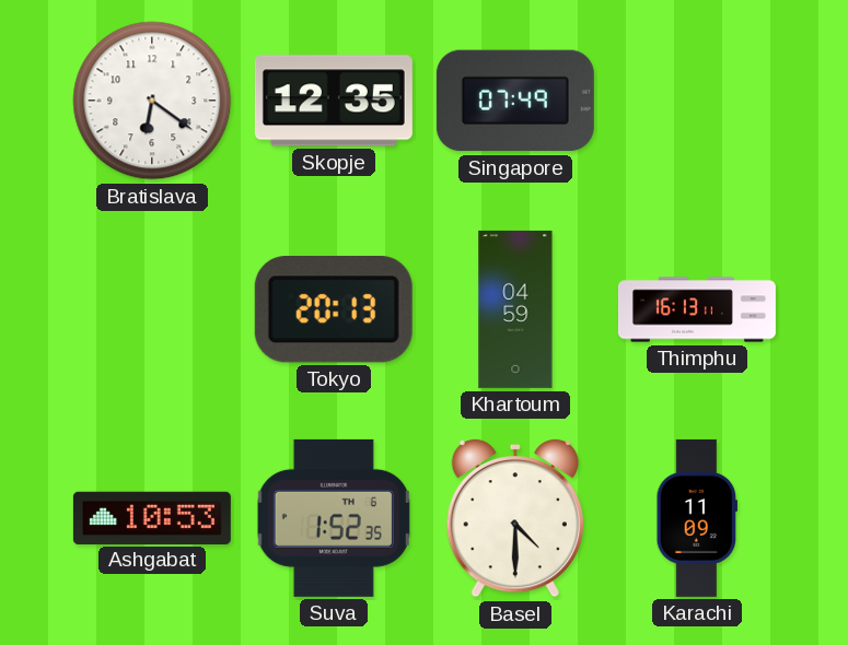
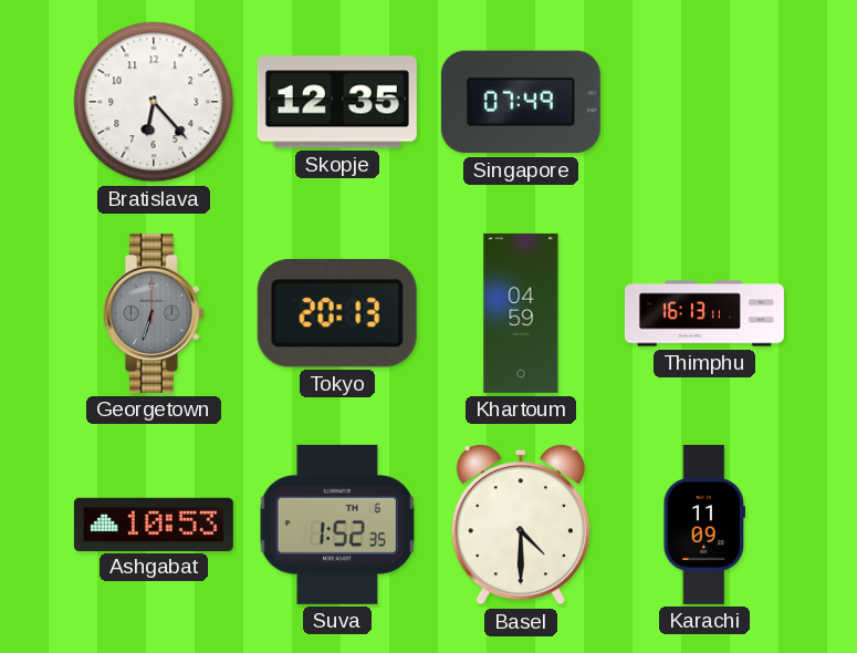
Bratislava: 6:21 -> 6:23
Georgetown: none -> 6:33
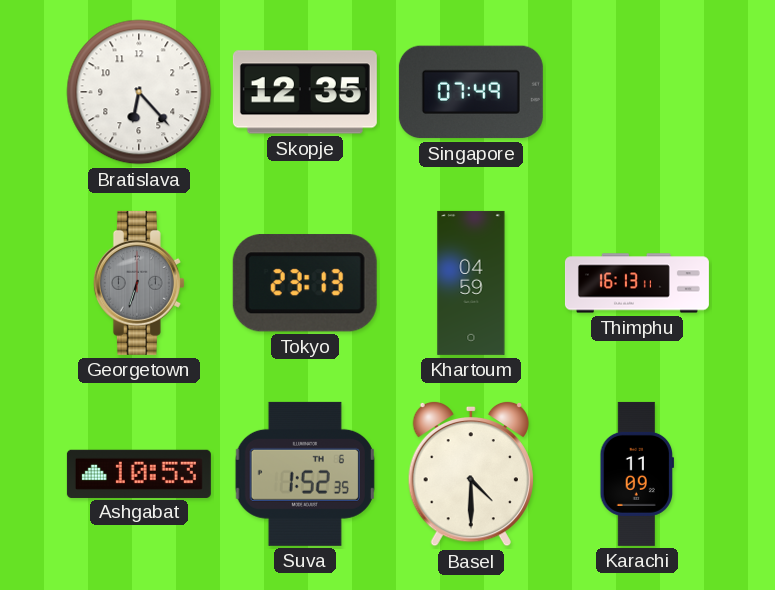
Tokyo: 20:13 -> 23:13
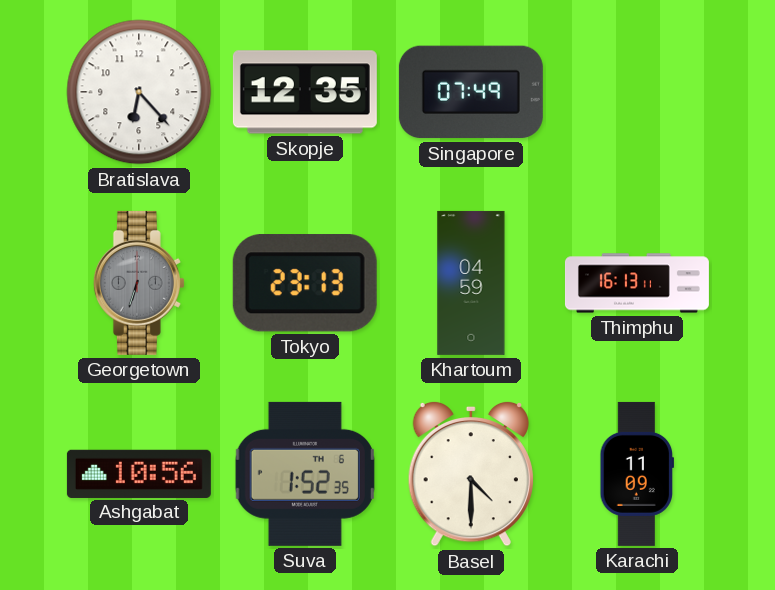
Ashgabat: 10:53 -> 10:56
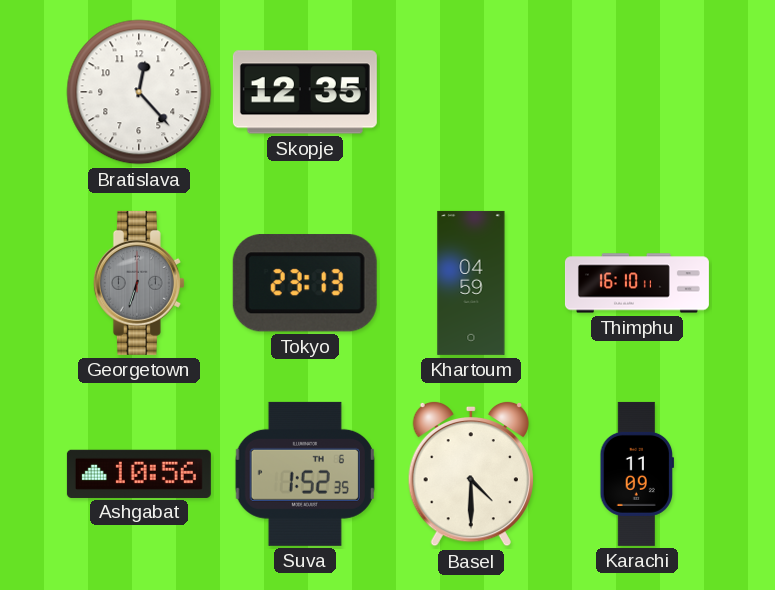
Bratislava: 6:23 -> 12:23
Singapore: 07:49 -> none
Thimphu: 16:13 -> 16:10
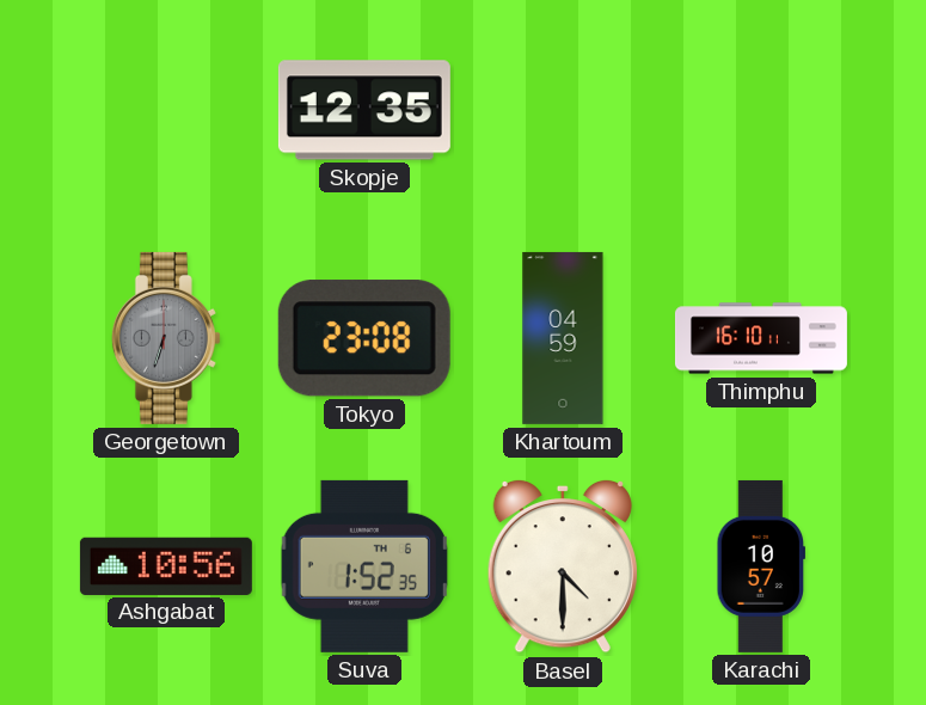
Bratislava: 12:23 -> none
Tokyo: 23:13 -> 23:08
Karachi: 11:09 -> 10:57
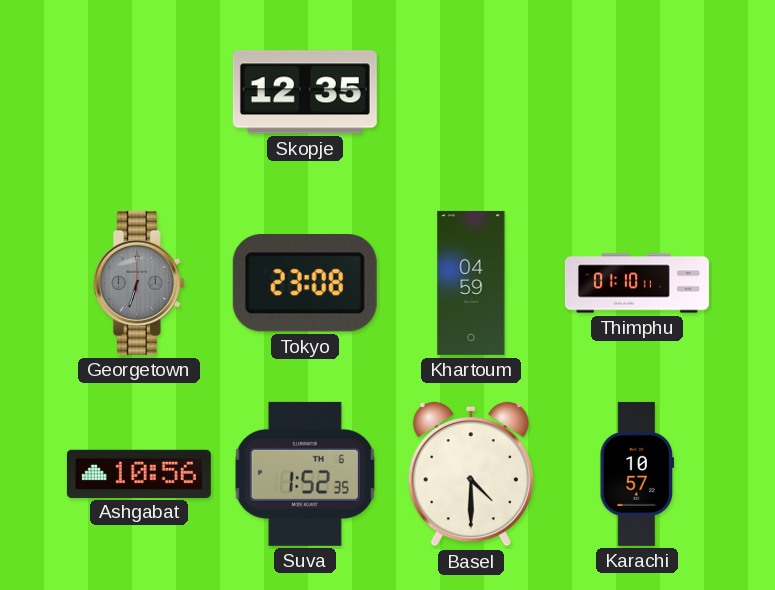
Thimphu: 16:10 -> 01:10
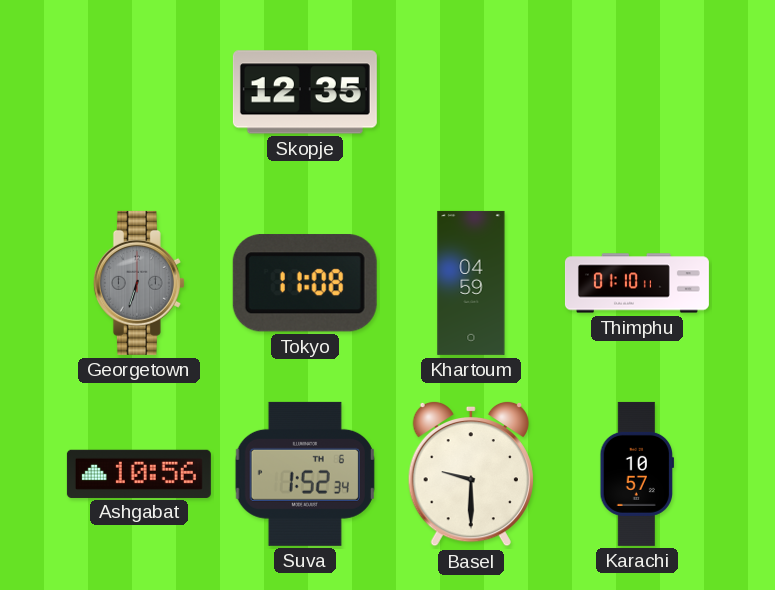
Tokyo: 23:08 -> 11:08
Suva: 1:52:35 -> 1:52:34
Basel: 4:30 -> 9:30
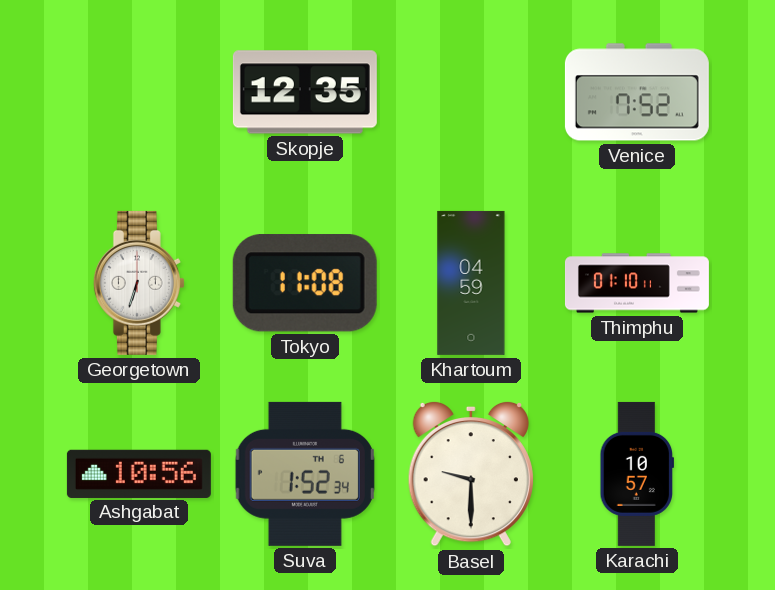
Venice: none -> 7:52
Georgetown dial: grey -> white
